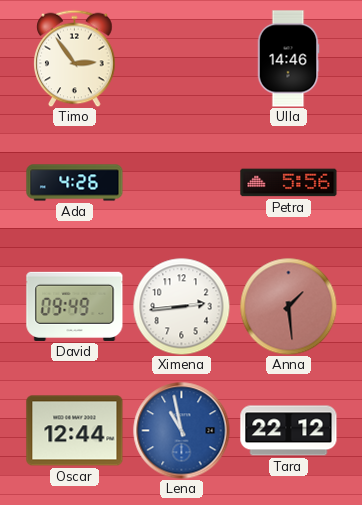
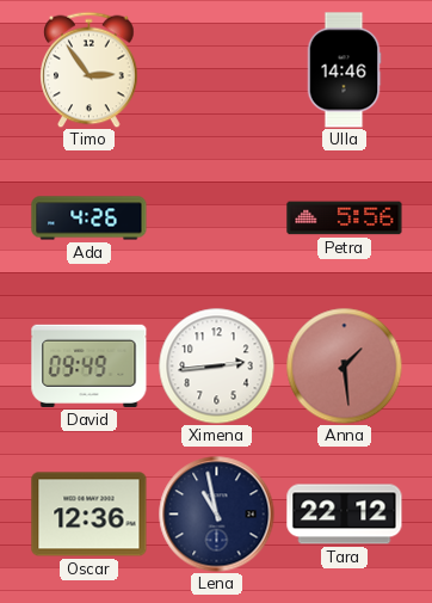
Oscar: 12:44 -> 12:36
Lena dial: blue -> navy
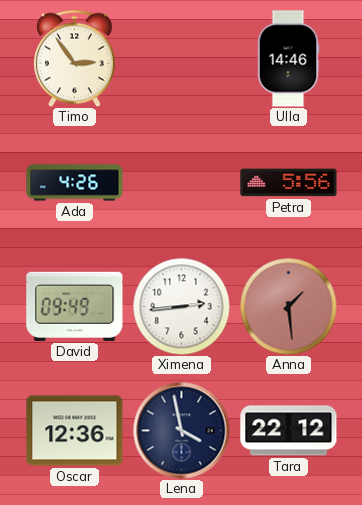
Lena: 10:58 -> 3:58
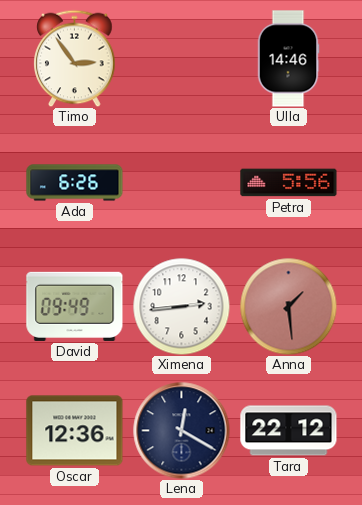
Ada: 4:26 -> 6:26
Lena: 3:58 -> 12:20
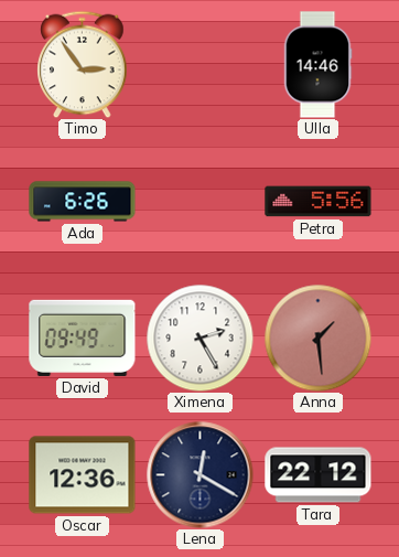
Ximena: 2:44 -> 2:25
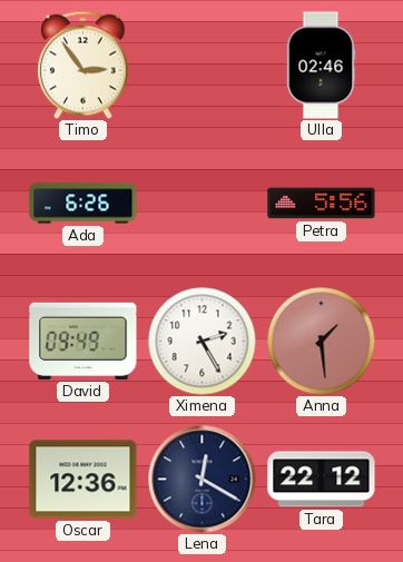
Ulla: 14:46 -> 02:46
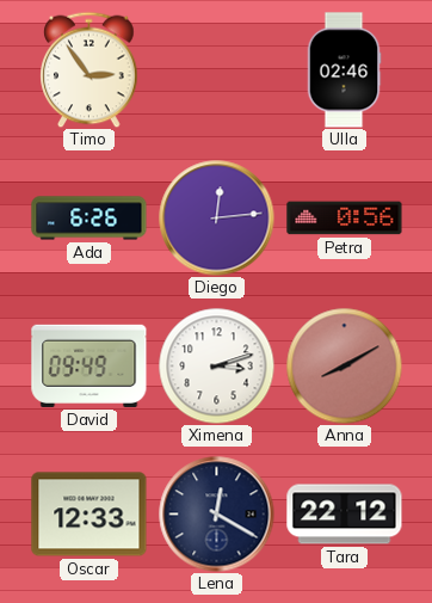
Diego: none -> 12:14
Petra: 5:56 -> 0:56
Ximena: 2:25 -> 3:12
Anna: 1:29 -> 8:10
Oscar: 12:36 -> 12:33
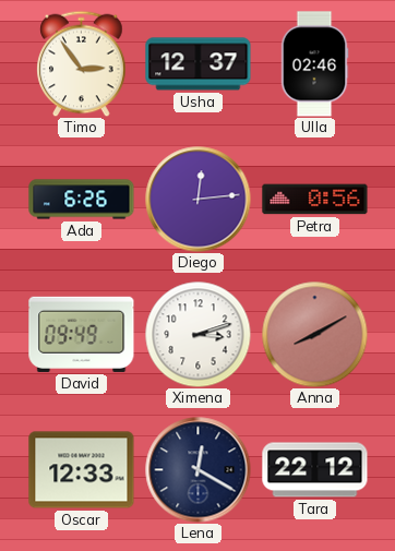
Usha: none -> 12:37
